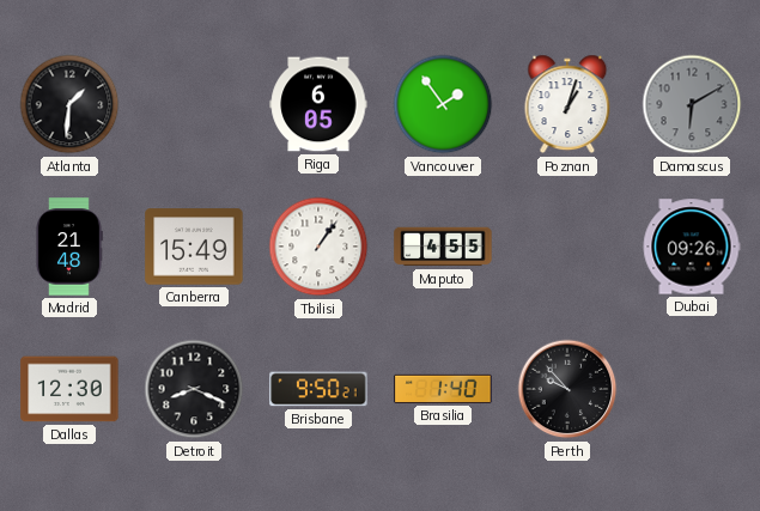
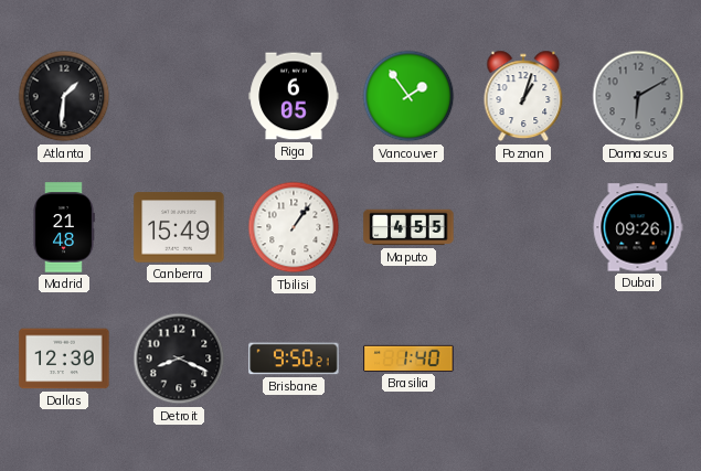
Perth: 9:53 -> none
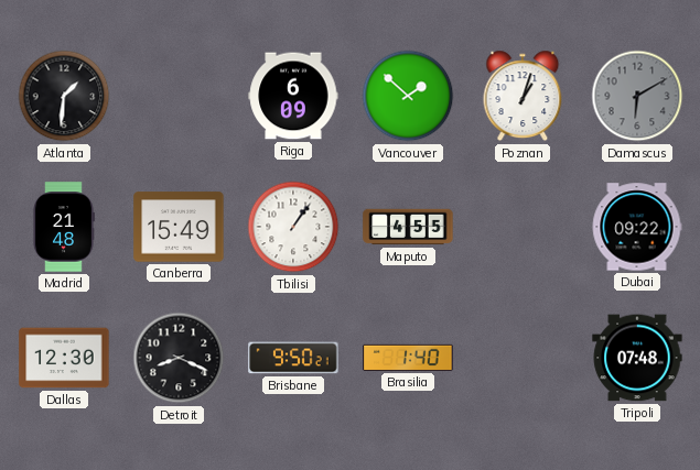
Riga: 6:05 -> 6:09
Vancouver: 1:54 -> 1:52
Dubai: 09:26 -> 09:22
Tripoli: none -> 07:48
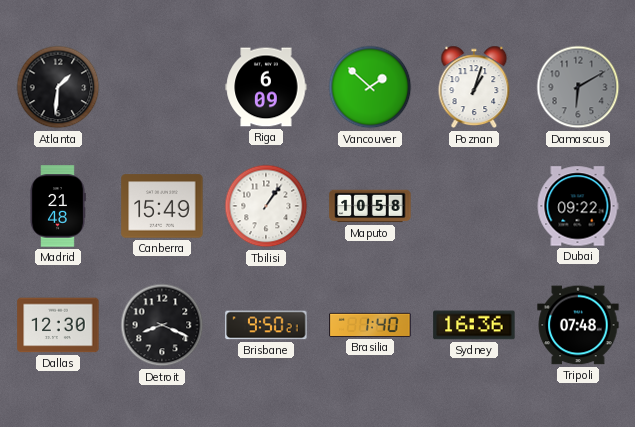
Maputo: 4:55 -> 10:58
Sydney: none -> 16:36
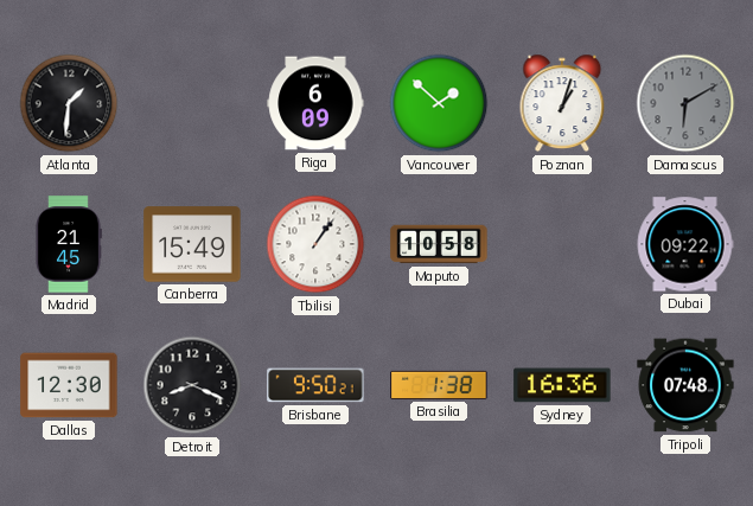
Madrid: 21:48 -> 21:45
Brasilia: 1:40 -> 1:38
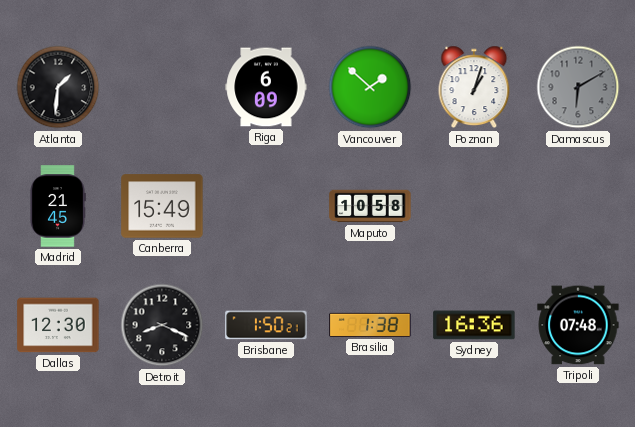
Tbilisi: 1:06 -> none
Dubai: 09:22 -> none
Brisbane: 9:50 -> 1:50
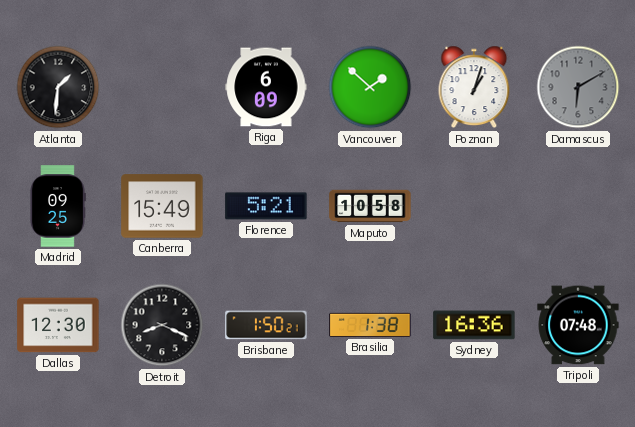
Madrid: 21:45 -> 09:25
Florence: none -> 5:21
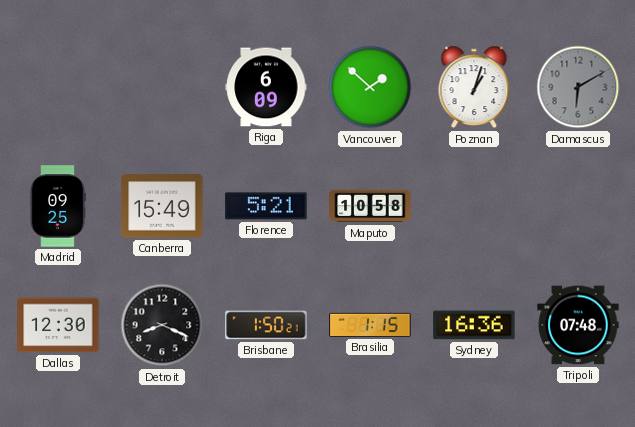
Atlanta: 1:31 -> none
Brasilia: 1:38 -> 1:15
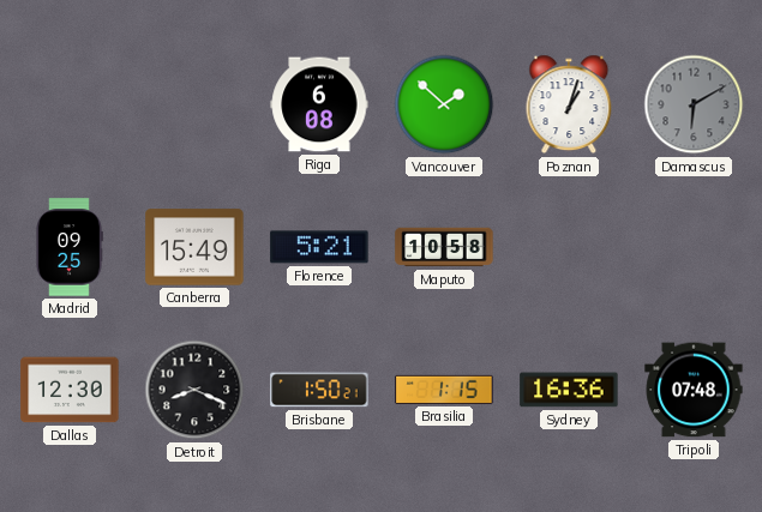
Riga: 6:09 -> 6:08
